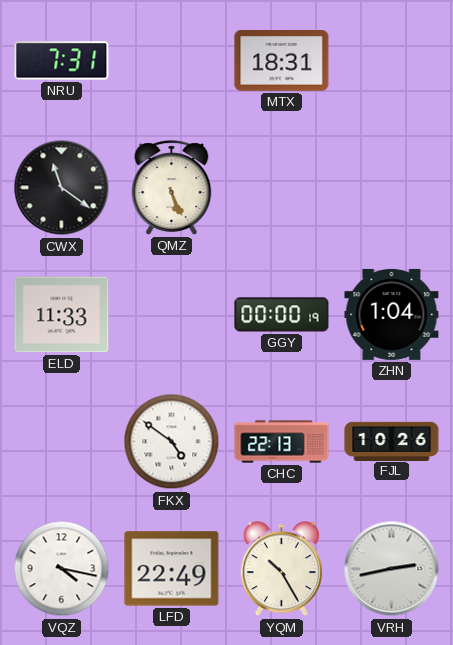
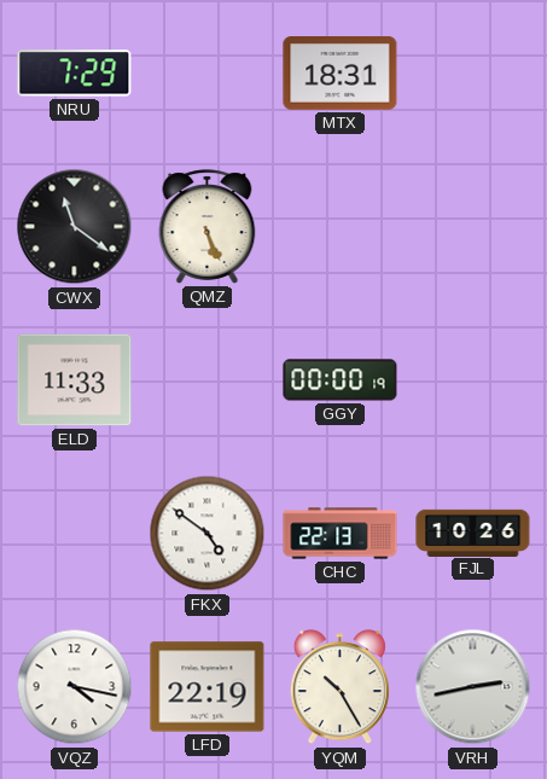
NRU: 7:31 -> 7:29
ZHN: 1:04 -> none
LFD: 22:49 -> 22:19
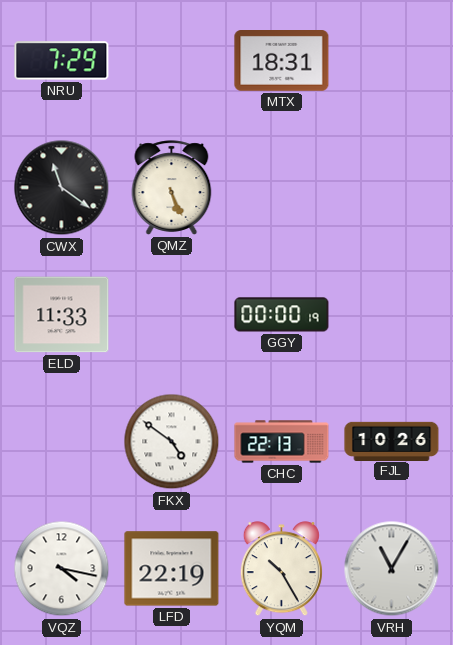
VRH: 2:43 -> 11:05
